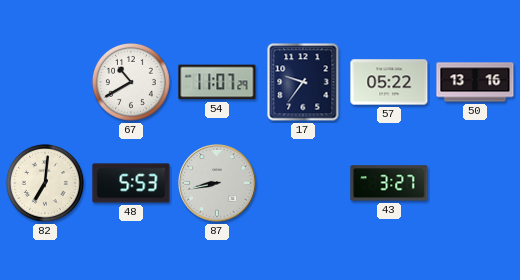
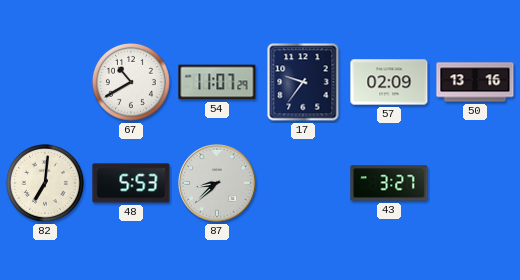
57: 05:22 -> 02:09
87: 8:43 -> 8:38
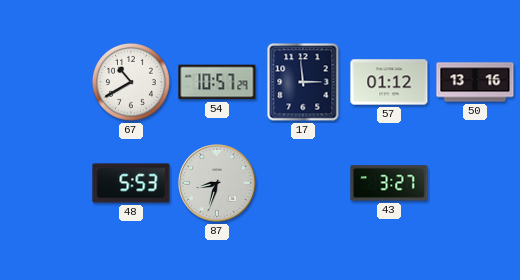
54: 11:07 -> 10:57
17: 9:36 -> 2:59
57: 02:09 -> 01:12
82: 7:01 -> none
87: 8:38 -> 8:33
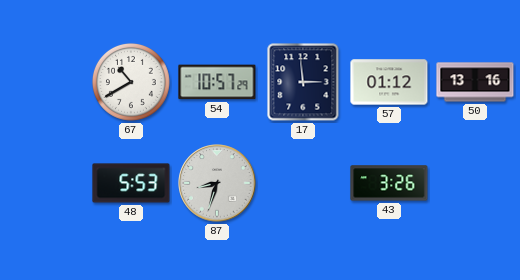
43: 3:27 -> 3:26
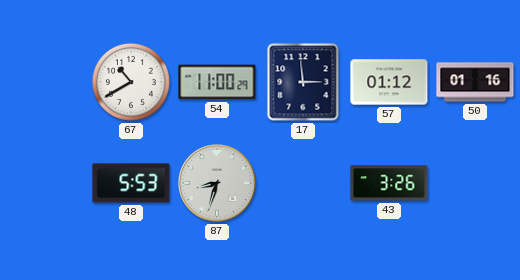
54: 10:57 -> 11:00
50: 13:16 -> 01:16
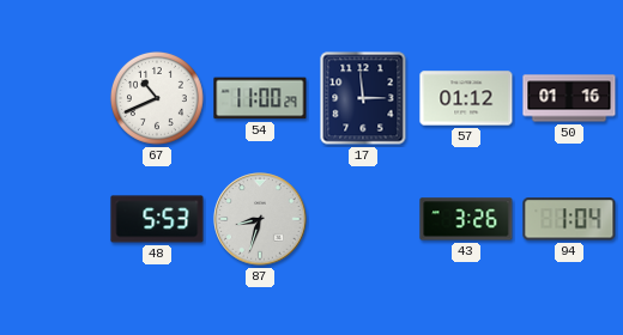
67: 10:40 -> 10:41
94: none -> 1:04
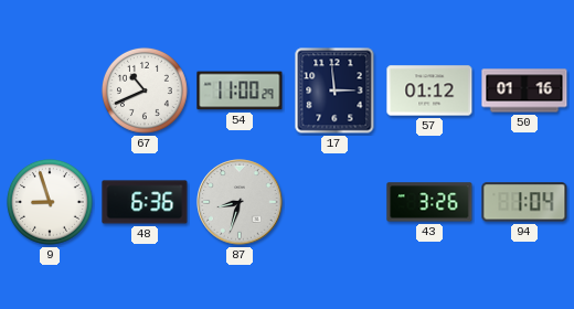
9: none -> 8:57
48: 5:53 -> 6:36
